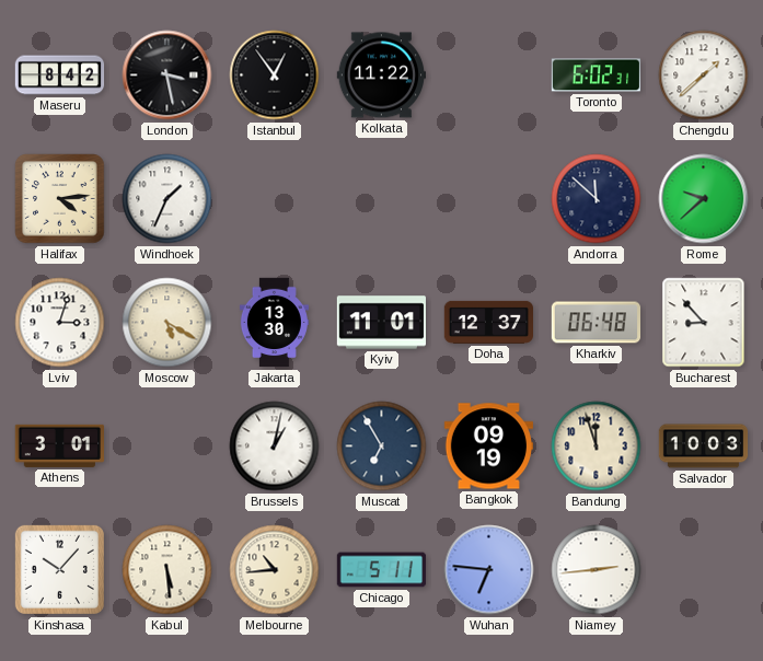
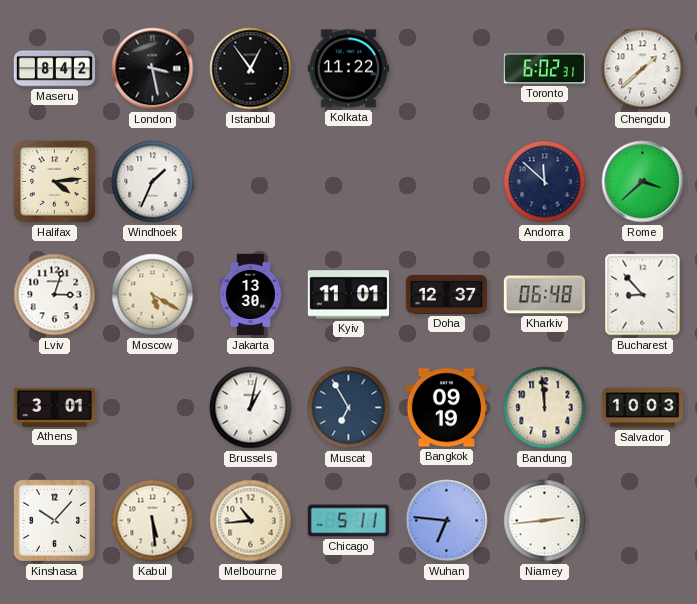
Rome: 9:38 -> 3:38
Bandung: 11:57 -> 11:59
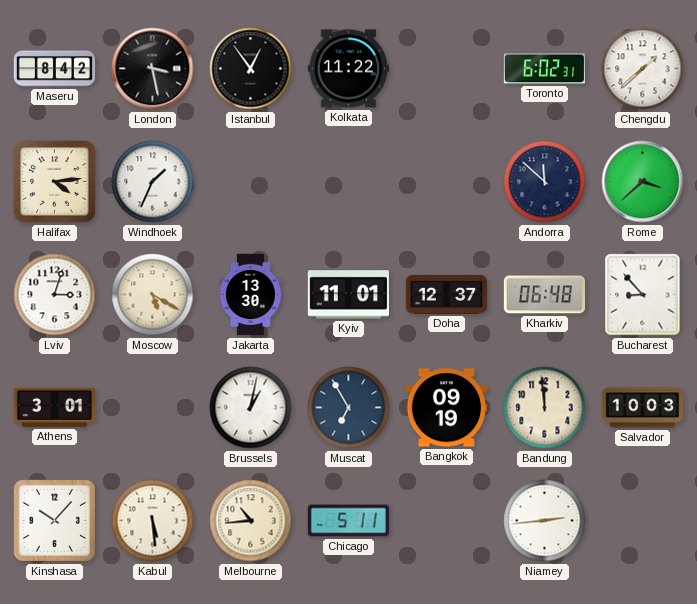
Wuhan: 6:46 -> none
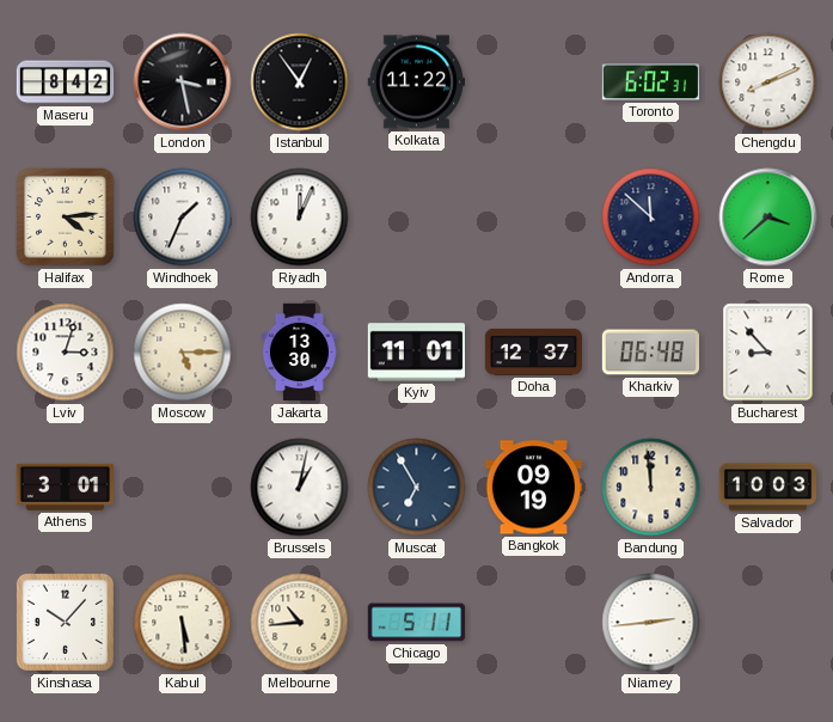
Chengdu: 1:38 -> 8:11
Riyadh: none -> 12:04
Moscow: 5:20 -> 5:15
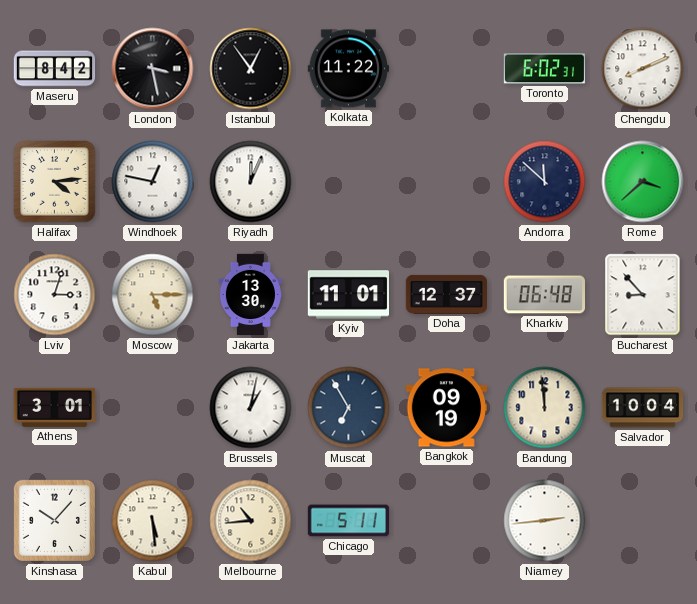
Windhoek: 1:34 -> 12:47
Salvador: 10:03 -> 10:04
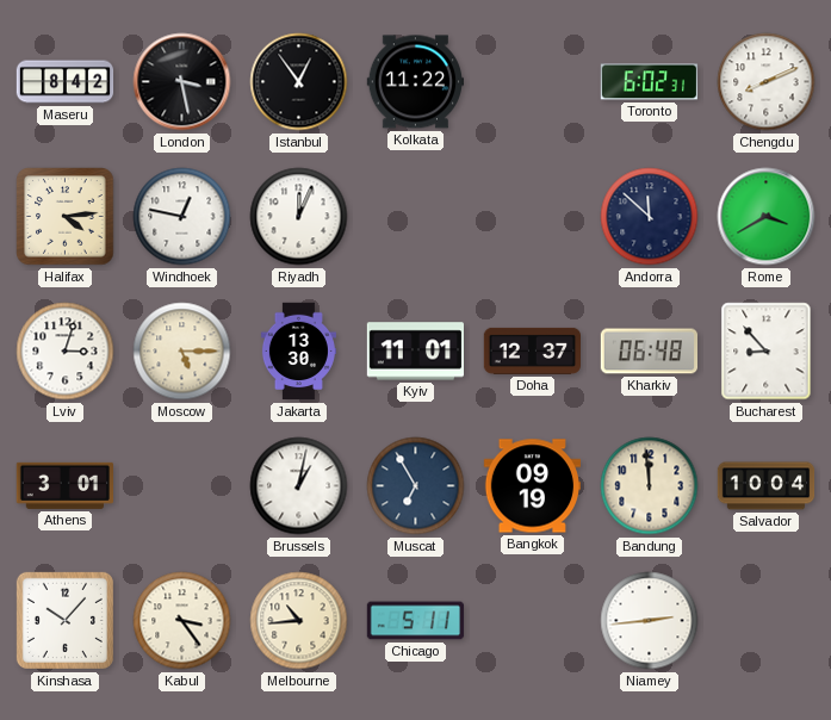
Rome: 3:38 -> 3:40
Kabul: 5:29 -> 3:24
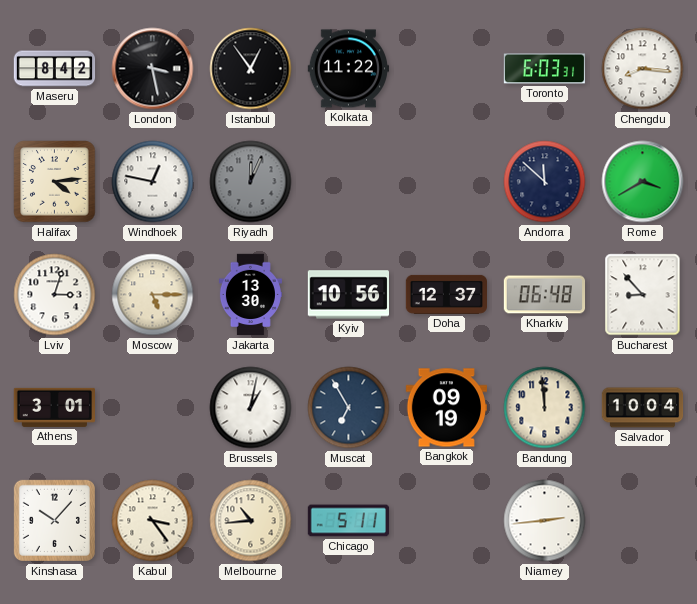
Toronto: 6:02 -> 6:03
Chengdu: 8:11 -> 8:16
Riyadh dial: white -> grey
Kyiv: 11:01 -> 10:56
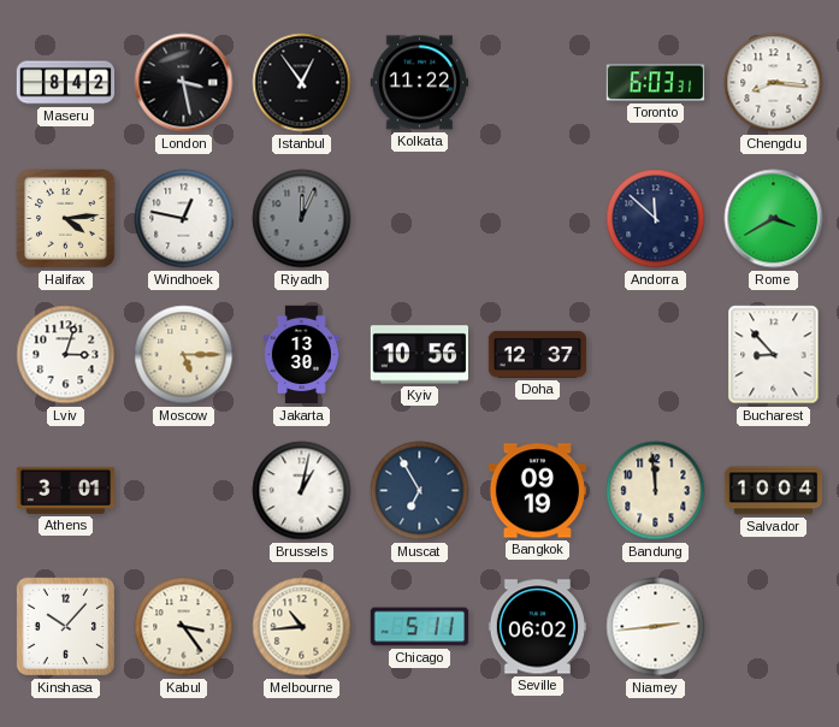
Kharkiv: 06:48 -> none
Seville: none -> 06:02
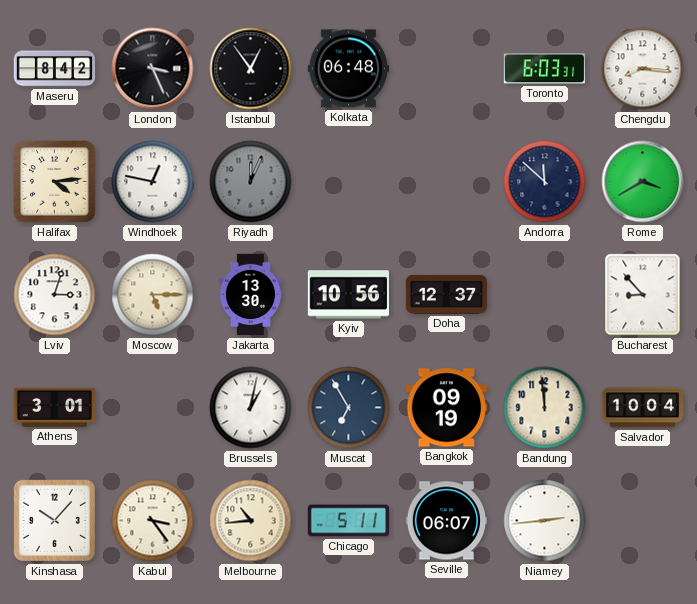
London: 3:28 -> 3:26
Kolkata: 11:22 -> 06:48
Seville: 06:02 -> 06:07
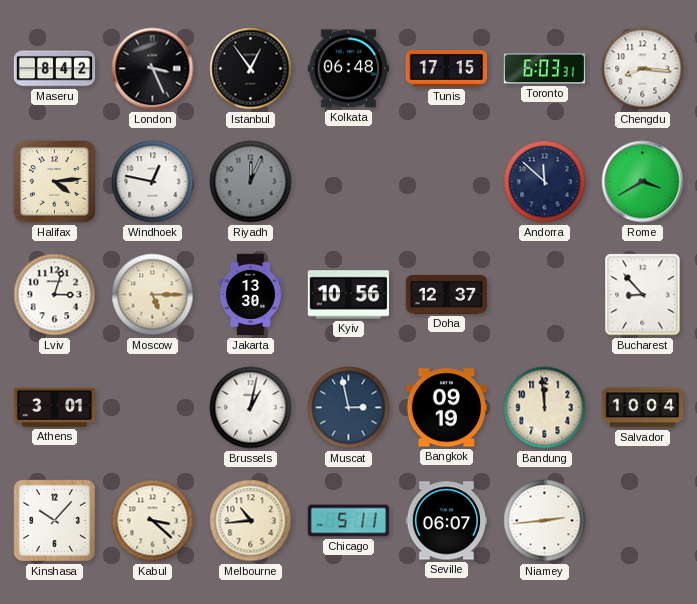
Tunis: none -> 17:15
Muscat: 6:55 -> 2:58
Kabul: 3:24 -> 3:22
